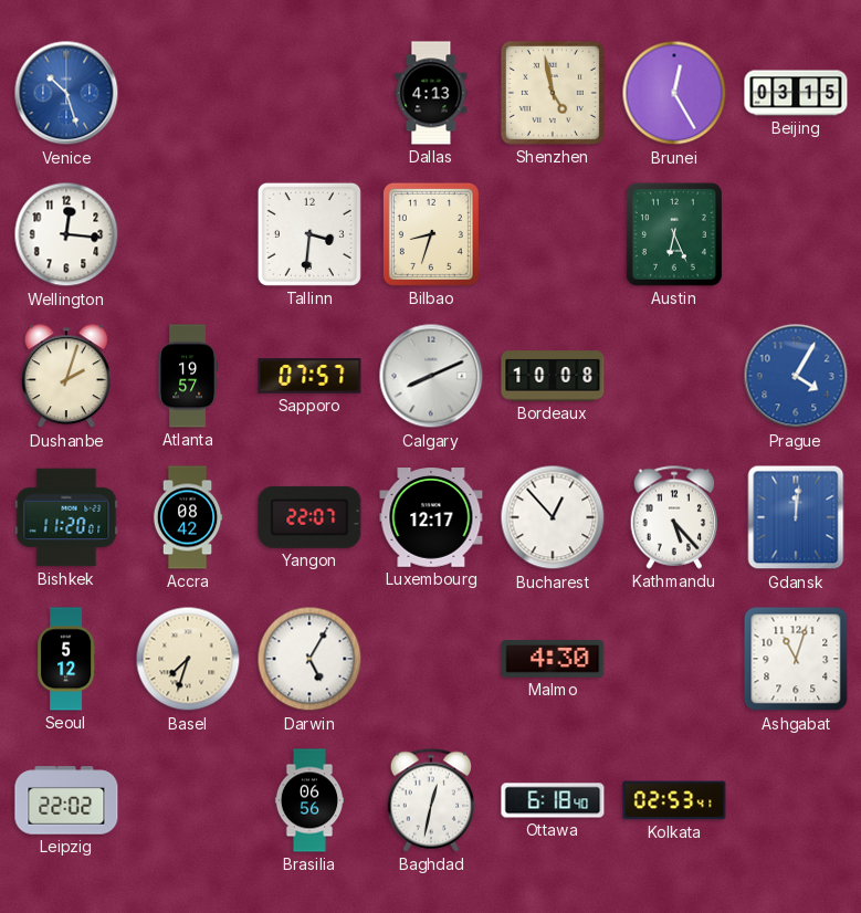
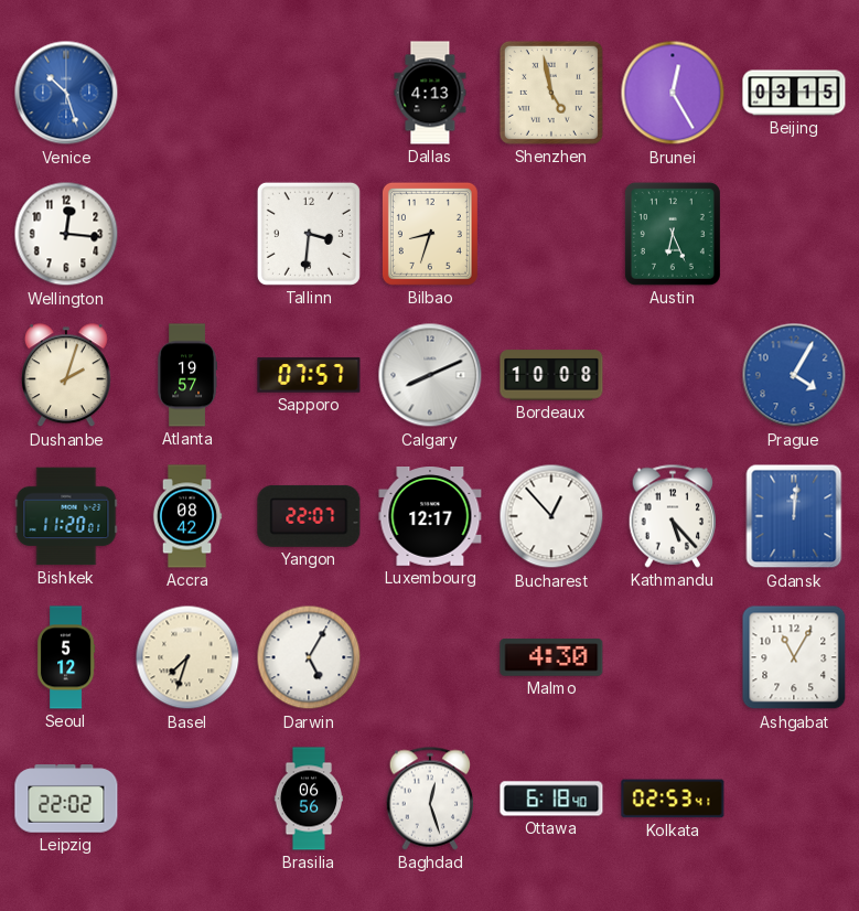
Ashgabat: 11:03 -> 11:05
Baghdad: 12:32 -> 12:27
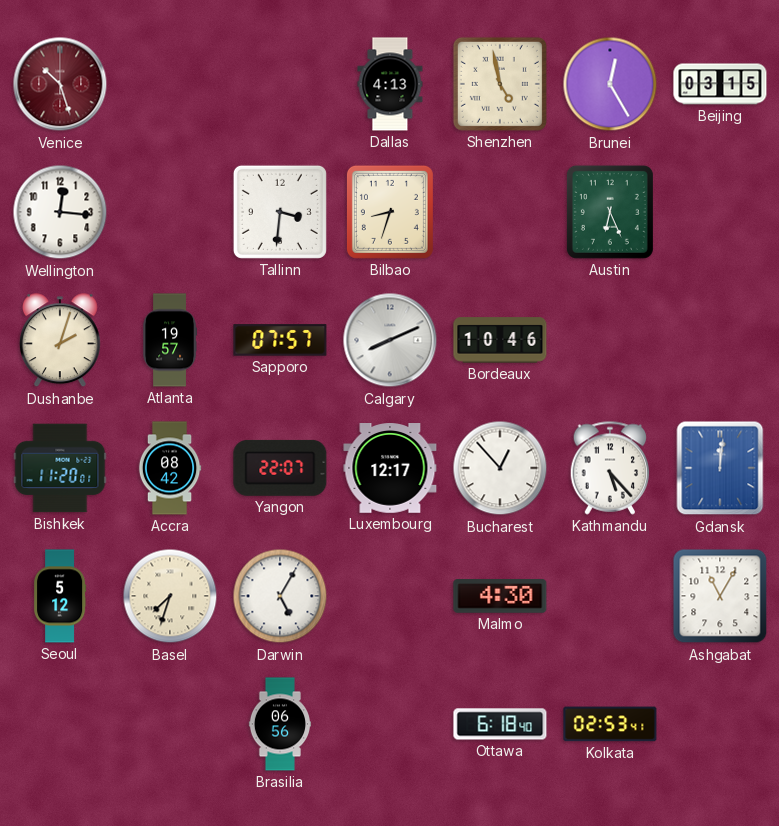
Venice dial: blue -> burgundy
Bordeaux: 10:08 -> 10:46
Prague: 4:05 -> none
Leipzig: 22:02 -> none
Baghdad: 12:27 -> none
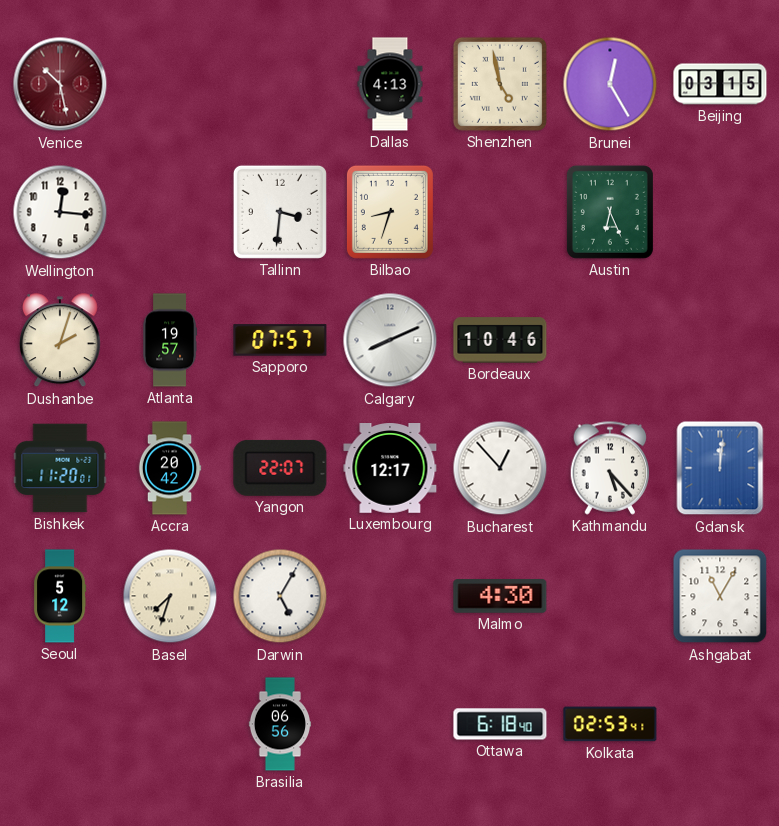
Venice: 10:27 -> 10:28
Accra: 08:42 -> 20:42
